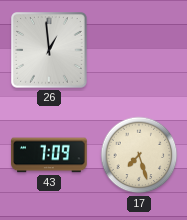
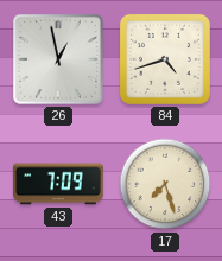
26: 12:59 -> 12:58
84: none -> 4:42
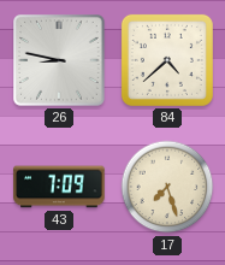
26: 12:58 -> 8:47
84: 4:42 -> 4:38
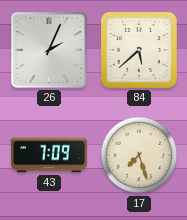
26: 8:47 -> 2:04
84: 4:38 -> 5:38
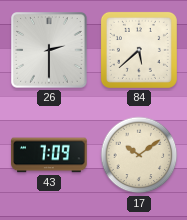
26: 2:04 -> 2:30
17: 7:27 -> 10:09
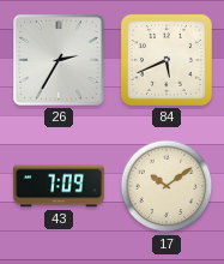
26: 2:30 -> 2:35
84: 5:38 -> 5:41
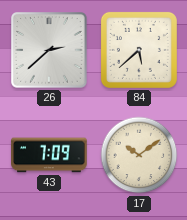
26: 2:35 -> 2:38
84: 5:41 -> 5:38
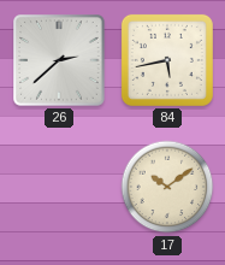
84: 5:38 -> 5:43
43: 7:09 -> none
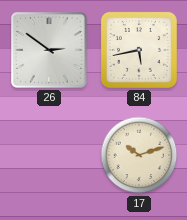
26: 2:38 -> 2:51
17: 10:09 -> 10:12
